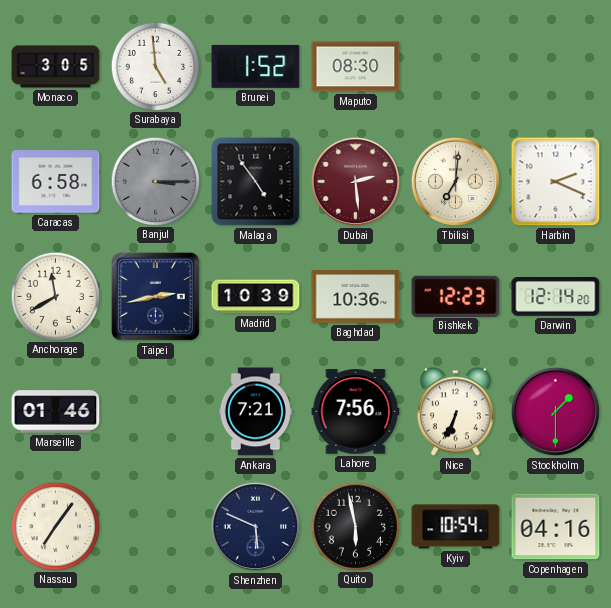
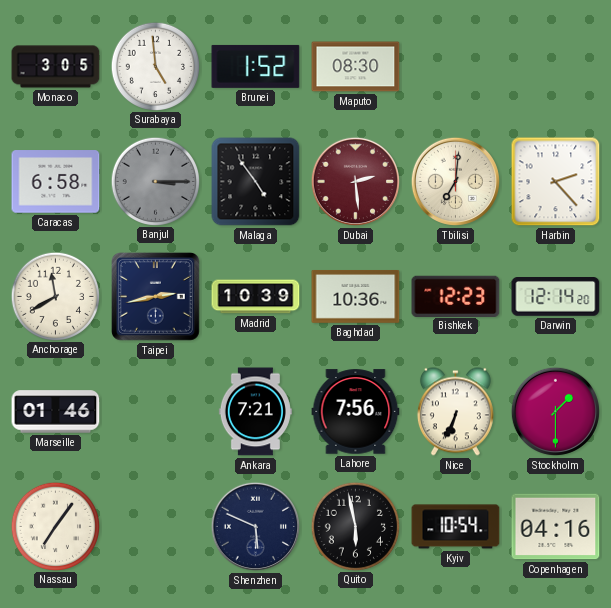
Harbin: 2:19 -> 2:23
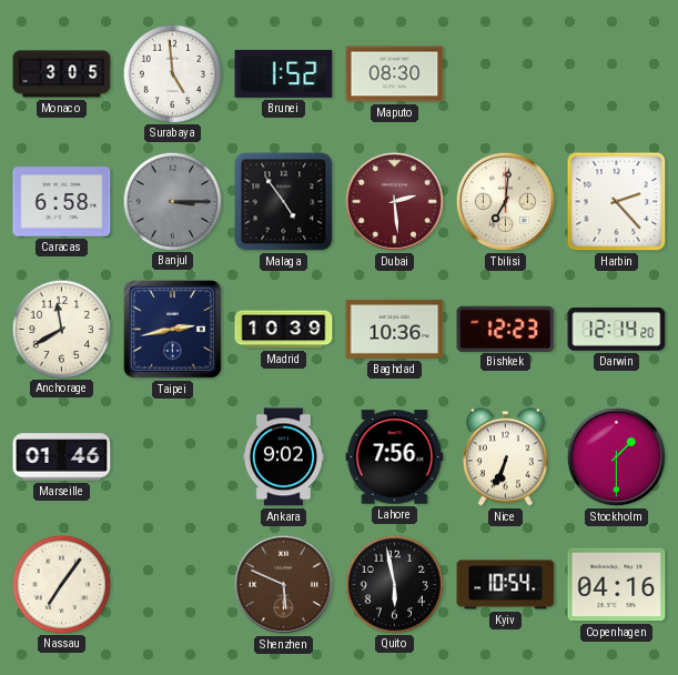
Ankara: 7:21 -> 9:02
Shenzhen dial: navy -> brown
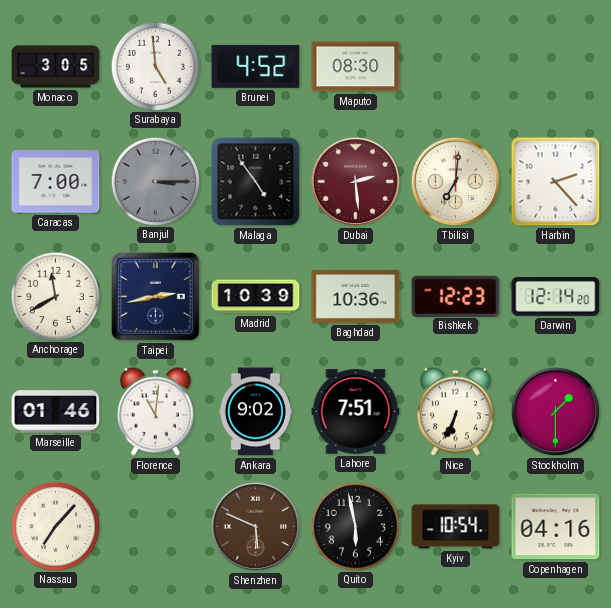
Brunei: 1:52 -> 4:52
Caracas: 6:58 -> 7:00
Florence: none -> 11:01
Lahore: 7:56 -> 7:51
Nassau: 7:06 -> 7:07
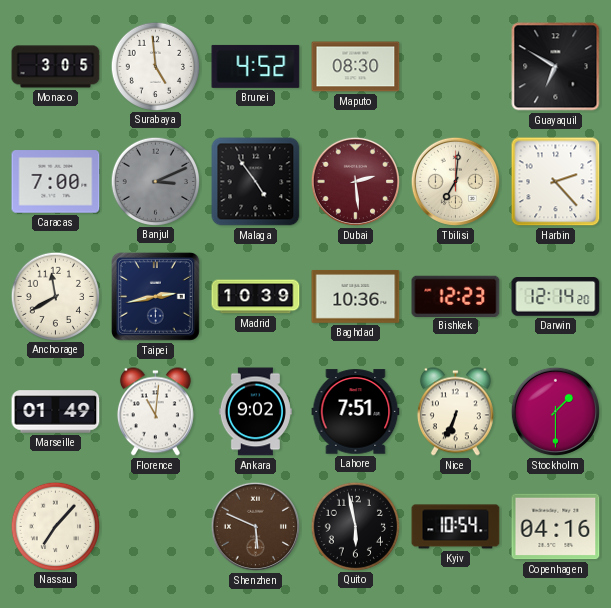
Guayaquil: none -> 6:50
Banjul: 3:15 -> 3:11
Marseille: 01:46 -> 01:49
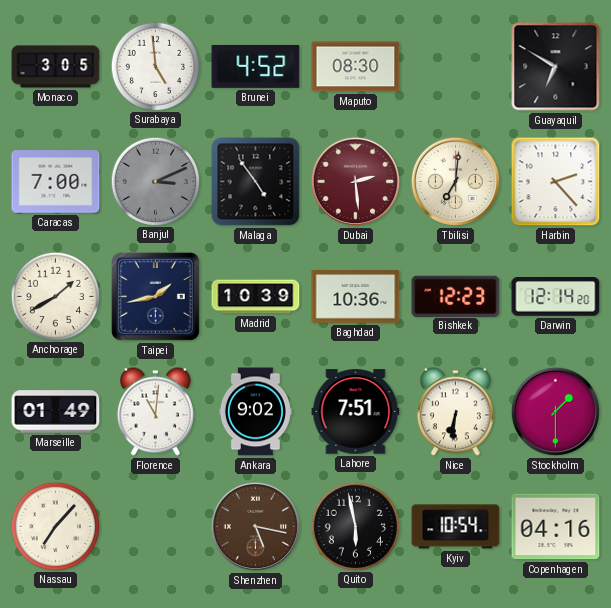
Anchorage: 11:40 -> 1:40
Taipei: 2:43 -> 1:43
Nice: 6:34 -> 6:31
Shenzhen: 5:49 -> 5:17
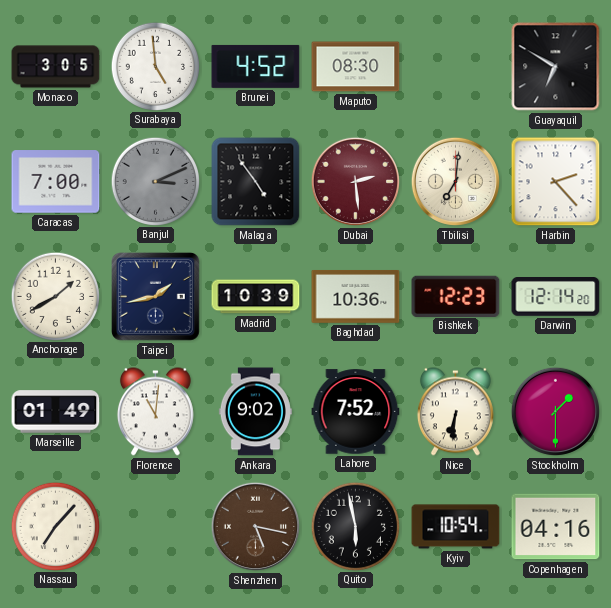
Lahore: 7:51 -> 7:52
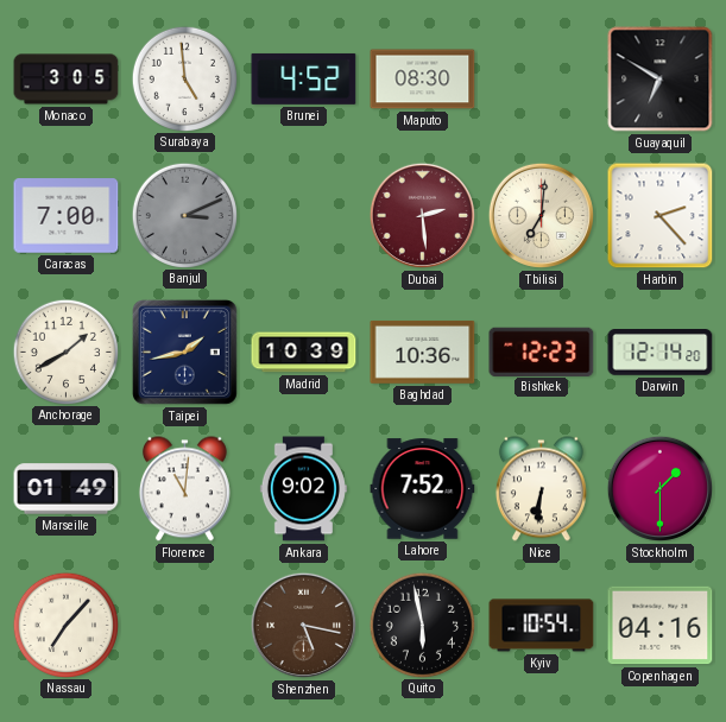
Malaga: 4:54 -> none
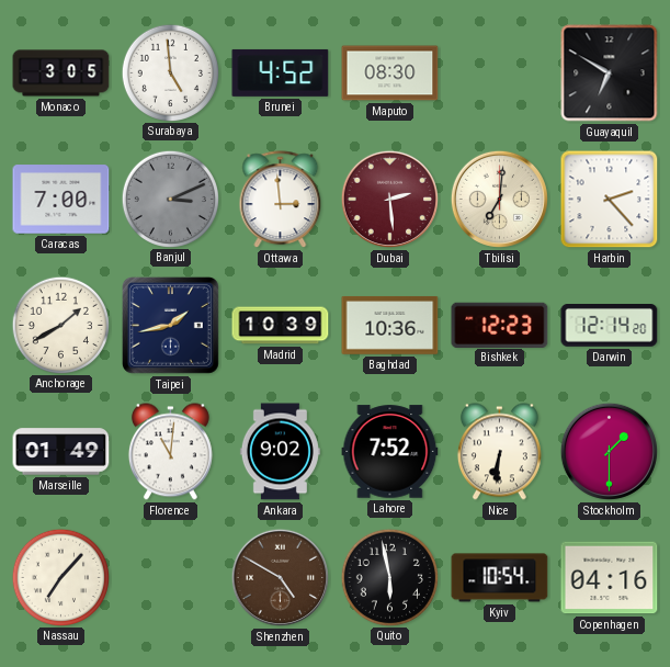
Ottawa: none -> 2:59
Shenzhen: 5:17 -> 4:50
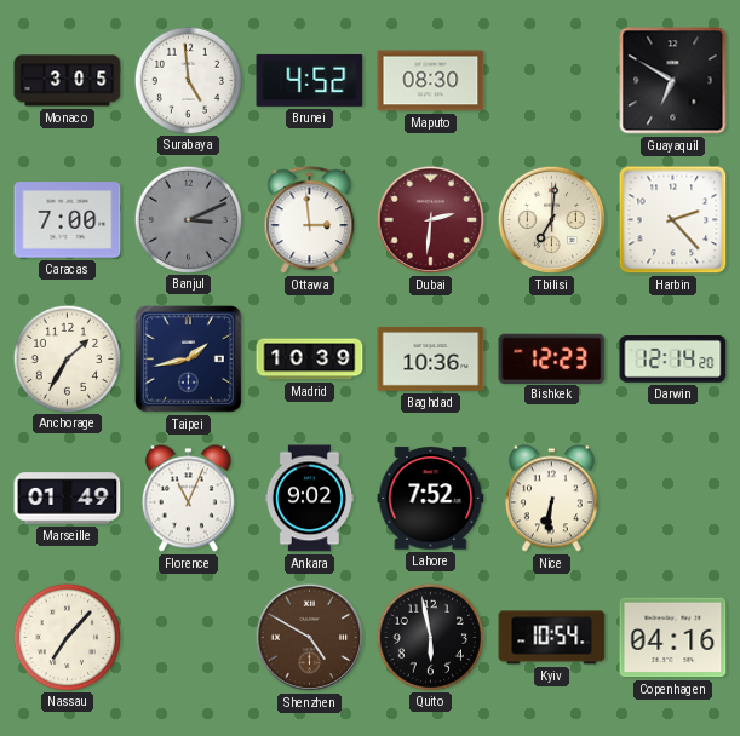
Dubai: 2:29 -> 2:31
Anchorage: 1:40 -> 1:35
Florence: 11:01 -> 11:04
Stockholm: 1:30 -> none
